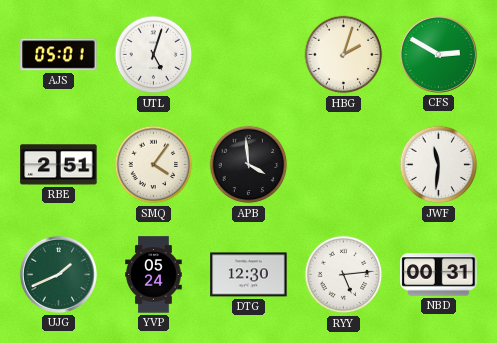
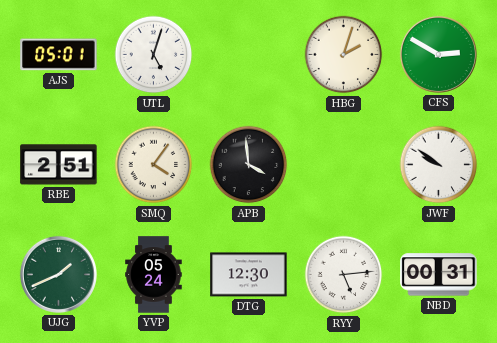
JWF: 11:31 -> 9:51
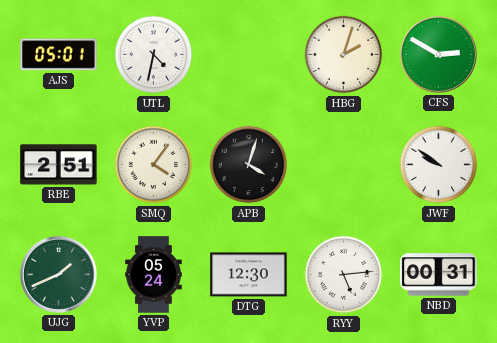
UTL: 5:03 -> 4:32
APB: 3:59 -> 4:03
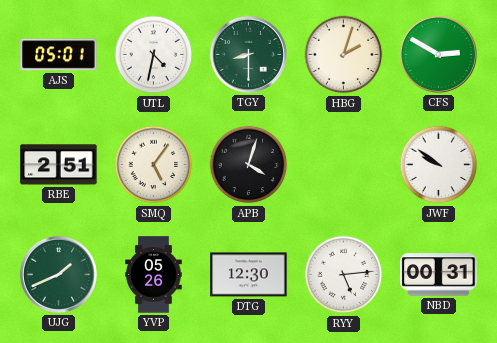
TGY: none -> 8:30
SMQ: 4:06 -> 5:06
YVP: 05:24 -> 05:26
